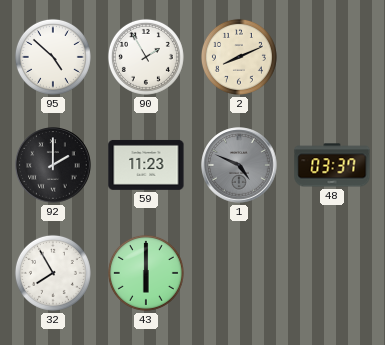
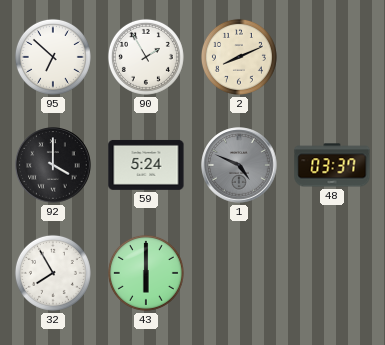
95: 4:52 -> 6:52
92: 2:00 -> 4:00
59: 11:23 -> 5:24
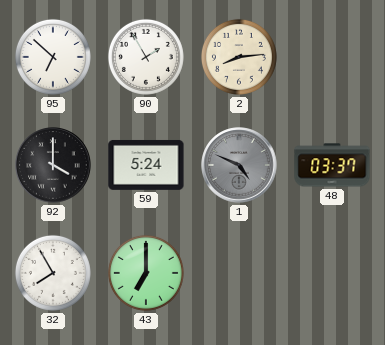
2: 8:11 -> 8:14
43: 6:00 -> 7:00
